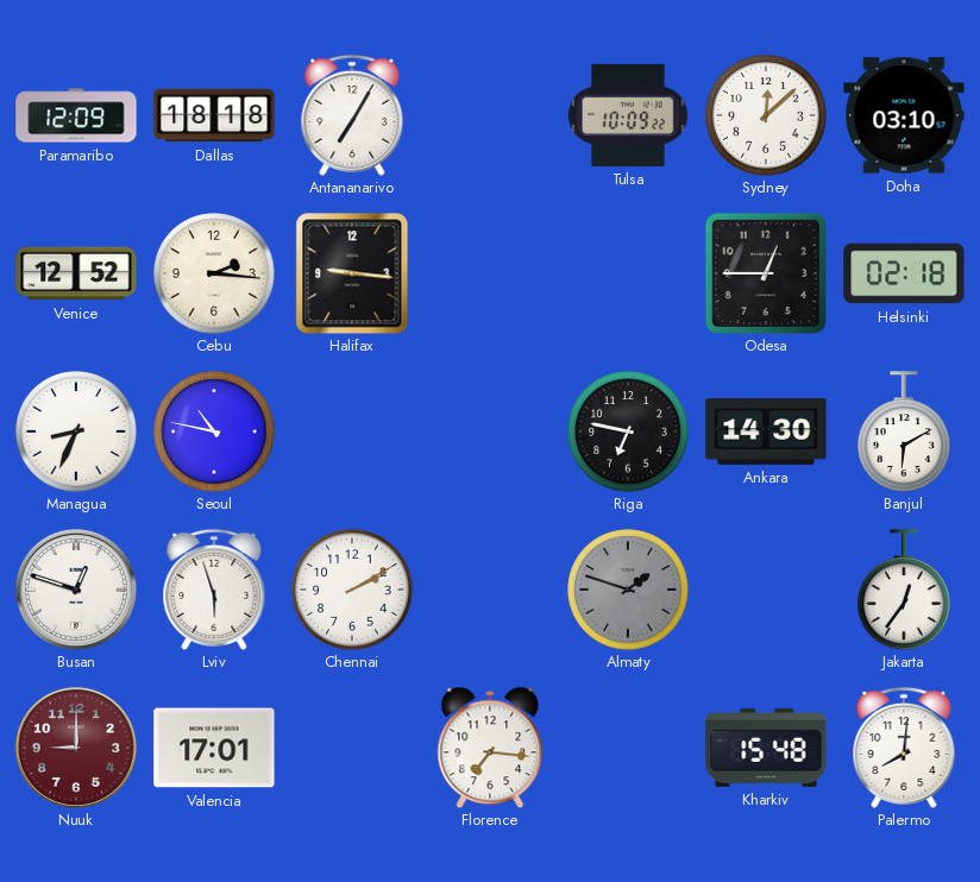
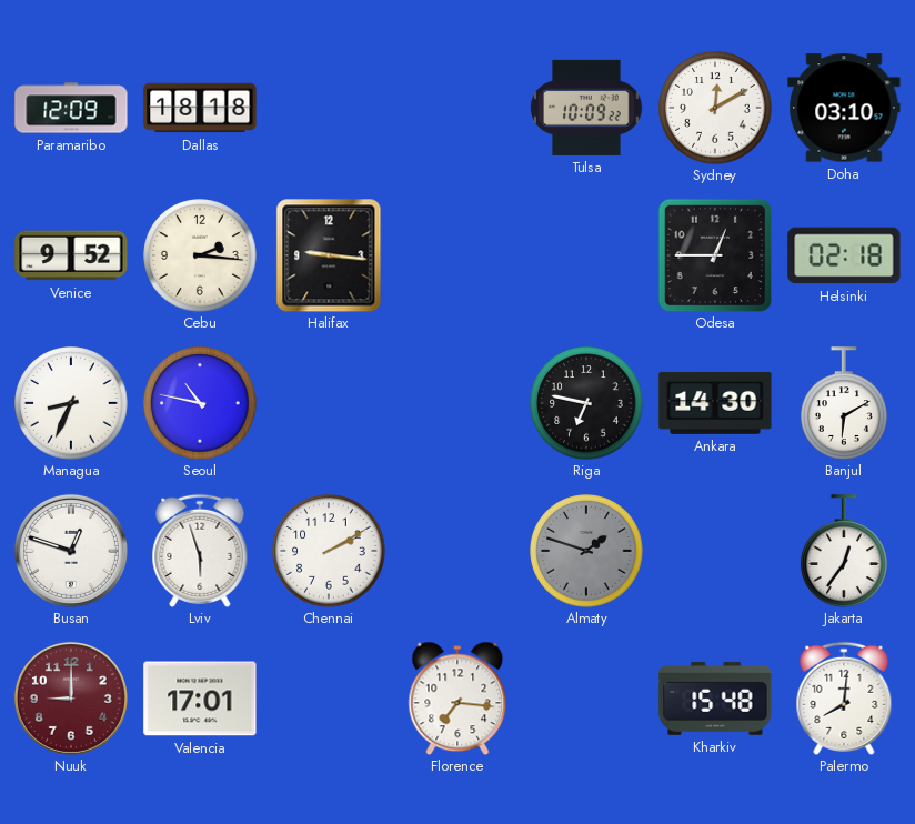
Antananarivo: 7:05 -> none
Sydney: 12:08 -> 12:10
Venice: 12:52 -> 9:52
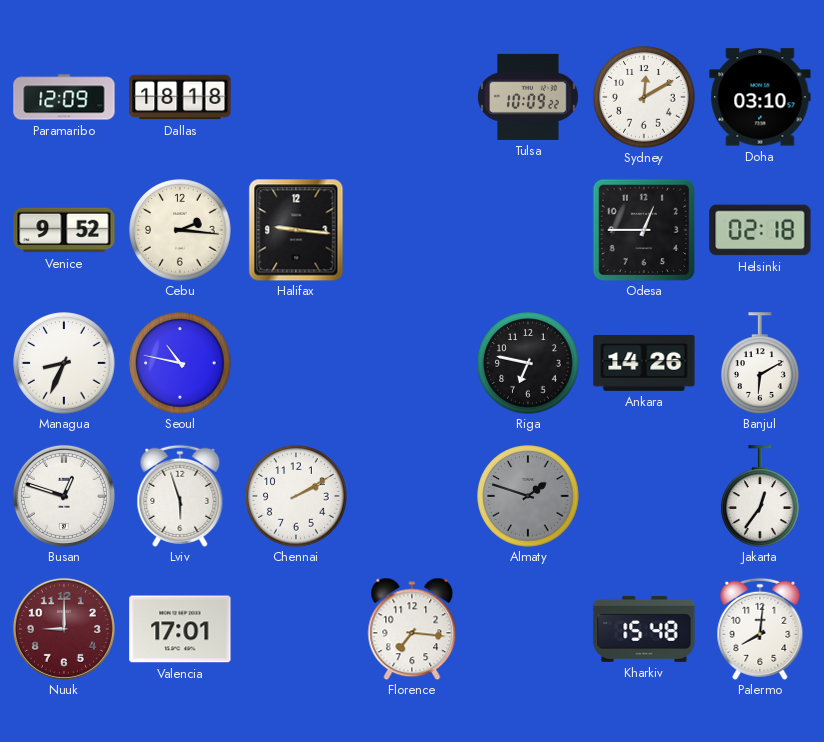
Ankara: 14:30 -> 14:26
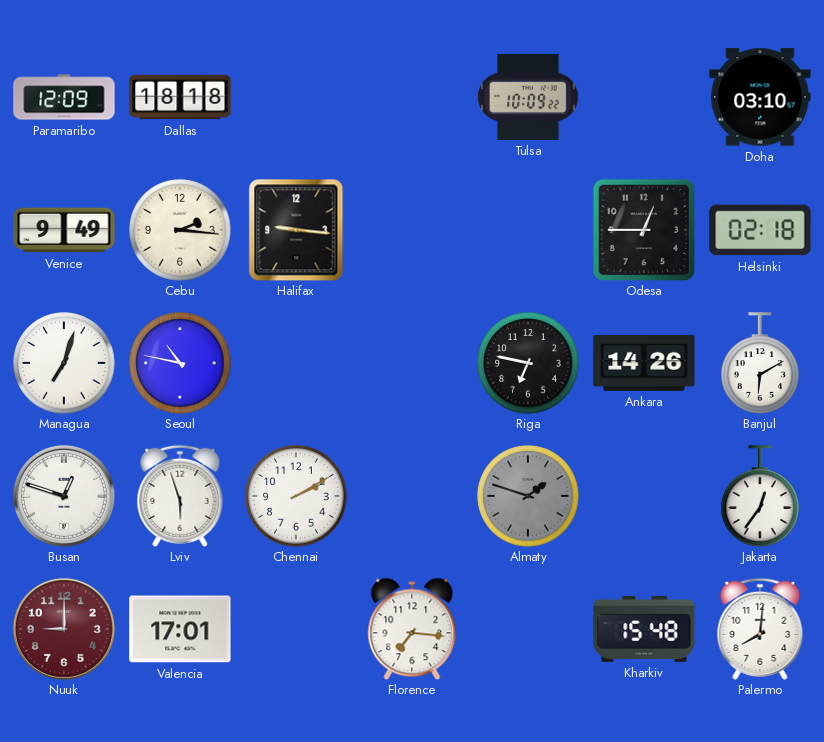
Sydney: 12:10 -> none
Venice: 9:52 -> 9:49
Managua: 8:34 -> 7:03
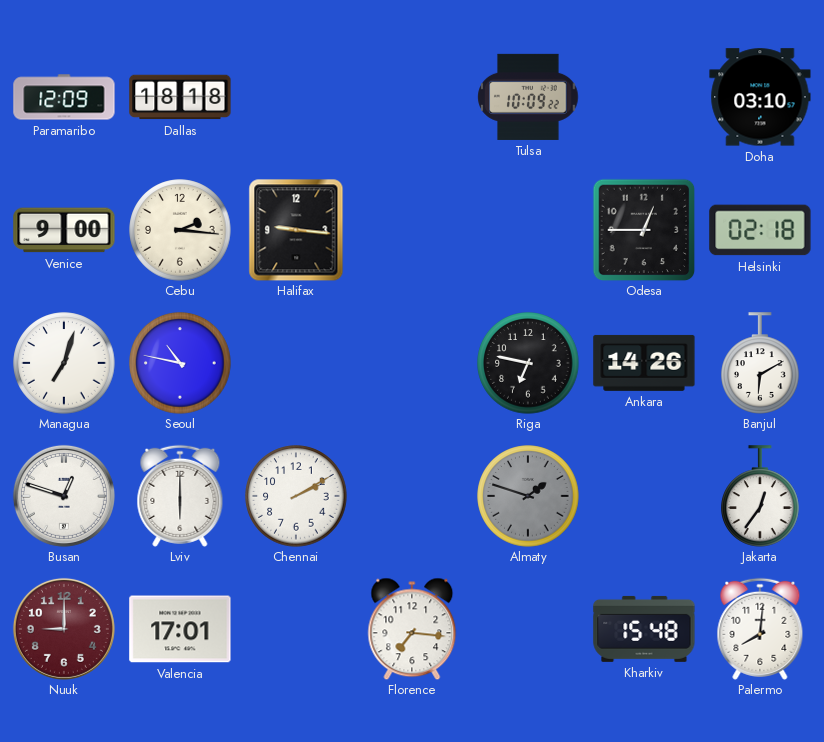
Venice: 9:49 -> 9:00
Lviv: 5:57 -> 6:00
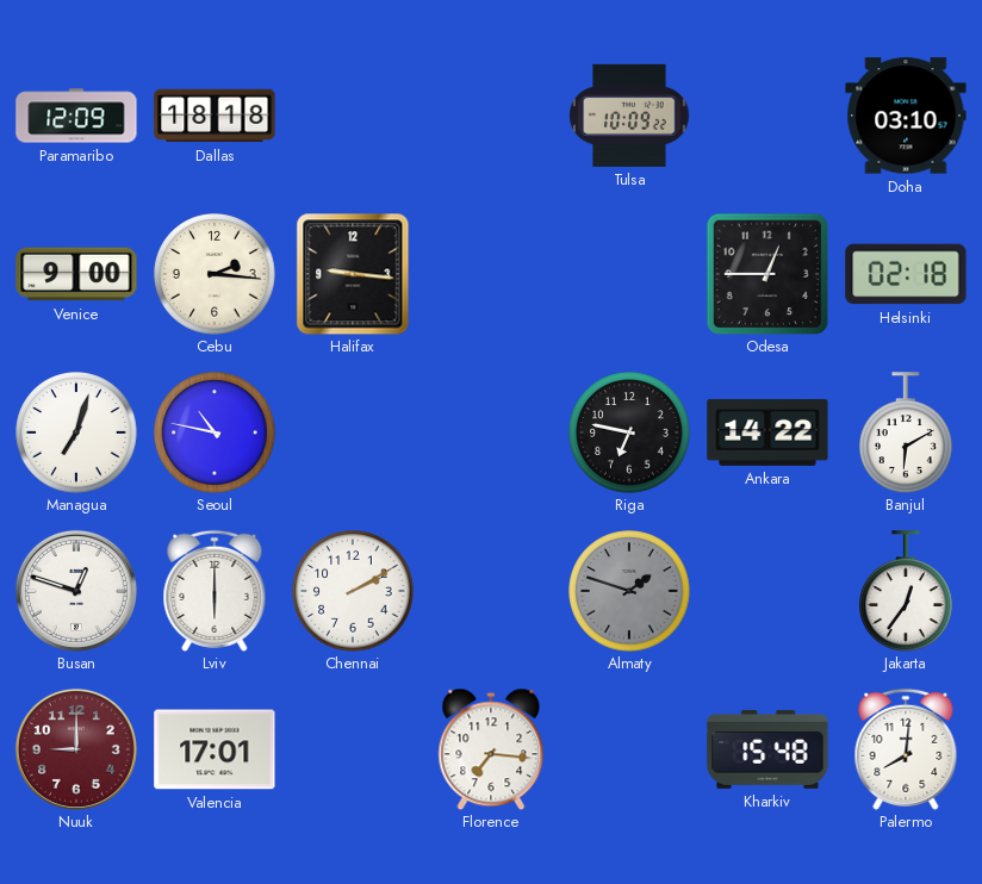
Ankara: 14:26 -> 14:22
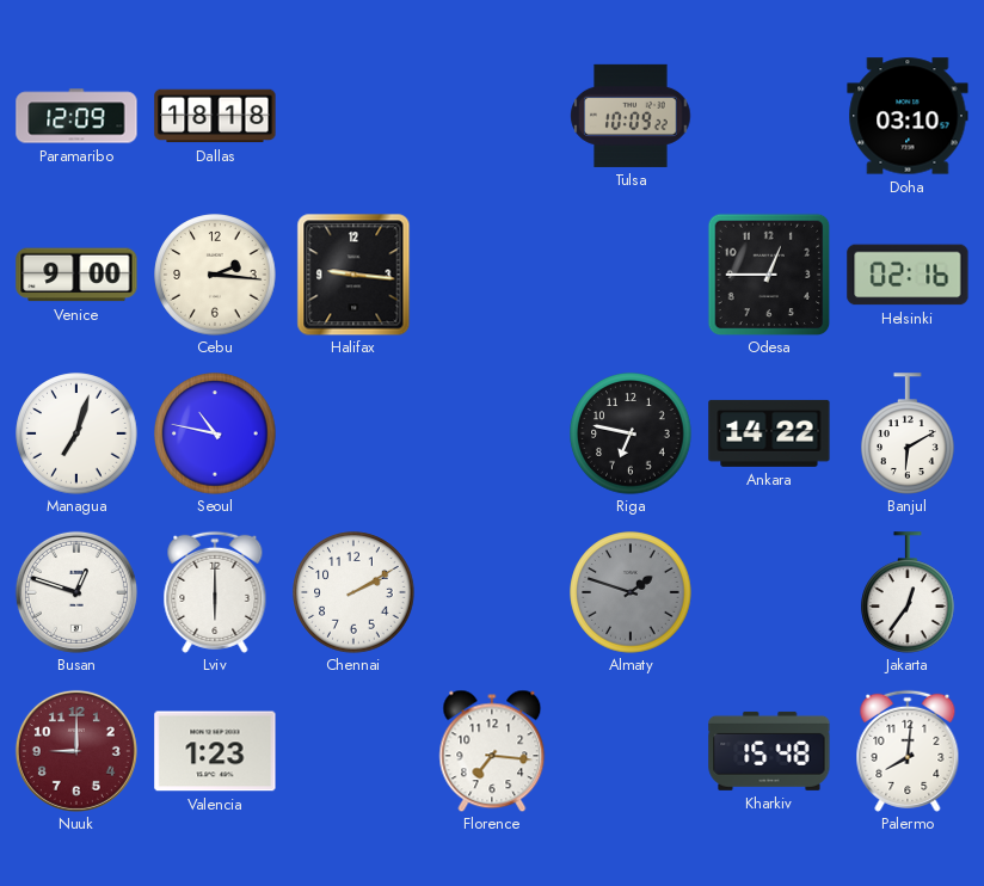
Helsinki: 02:18 -> 02:16
Valencia: 17:01 -> 1:23
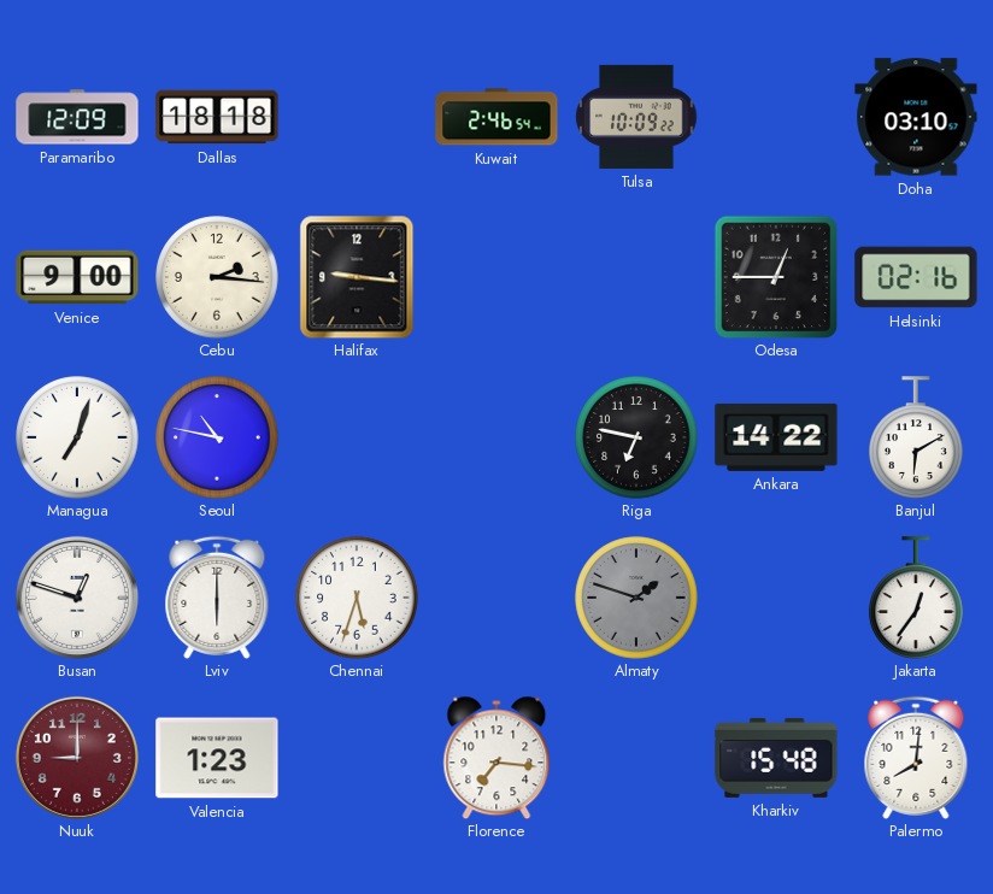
Kuwait: none -> 2:46
Chennai: 2:10 -> 5:33
